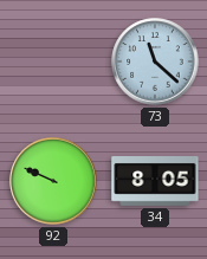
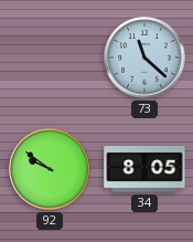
92: 9:49 -> 9:51
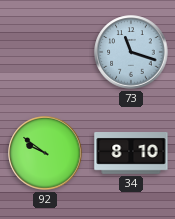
73: 11:22 -> 11:18
34: 8:05 -> 8:10
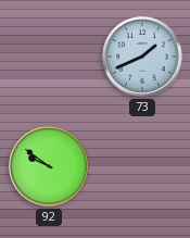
73: 11:18 -> 1:41
34: 8:10 -> none
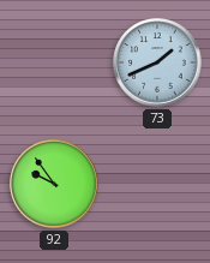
92: 9:51 -> 9:54
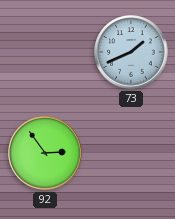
92: 9:54 -> 2:54
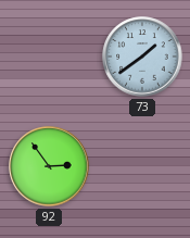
73: 1:41 -> 1:39
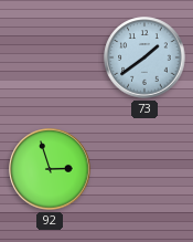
92: 2:54 -> 2:57
